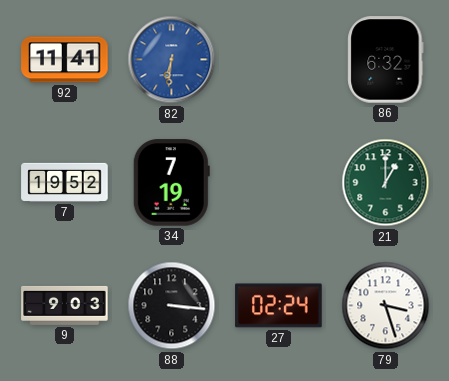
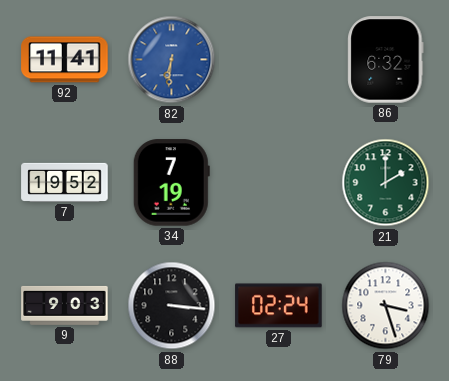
21: 1:00 -> 2:00
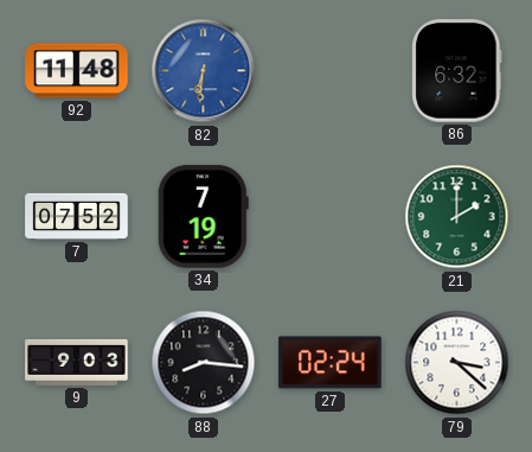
92: 11:41 -> 11:48
7: 19:52 -> 07:52
88: 3:16 -> 8:16
79: 3:27 -> 3:22
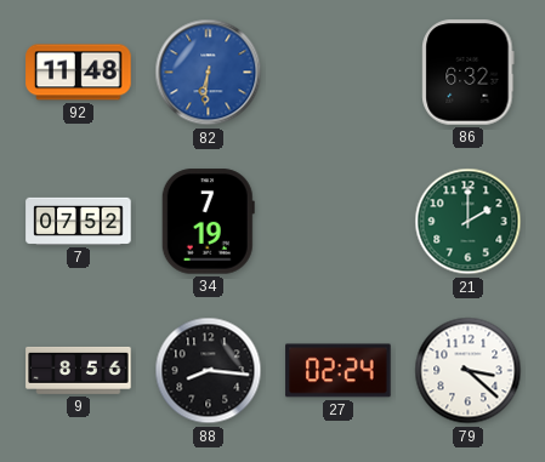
9: 9:03 -> 8:56
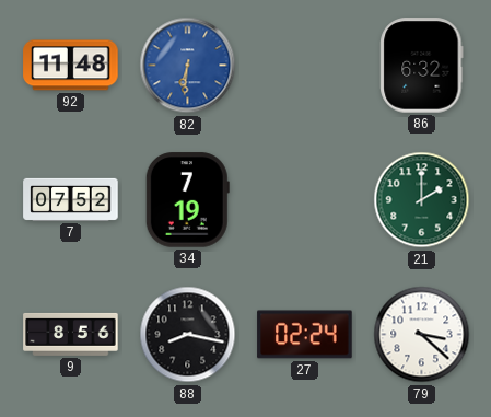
88: 8:16 -> 8:17
